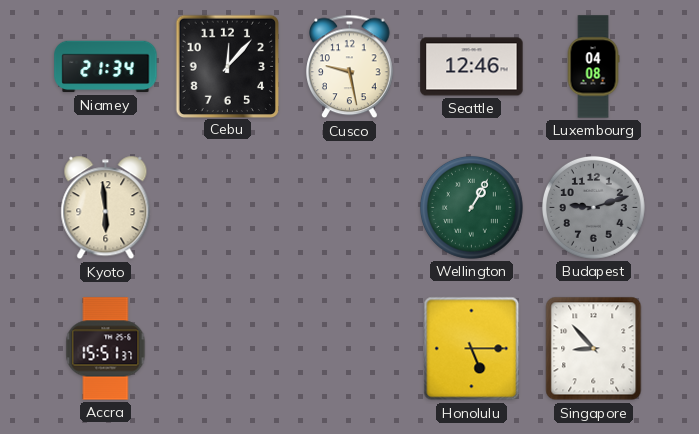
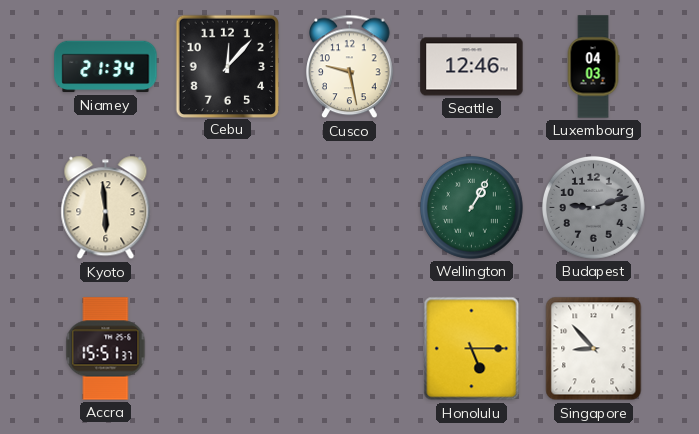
Luxembourg: 04:08 -> 04:03
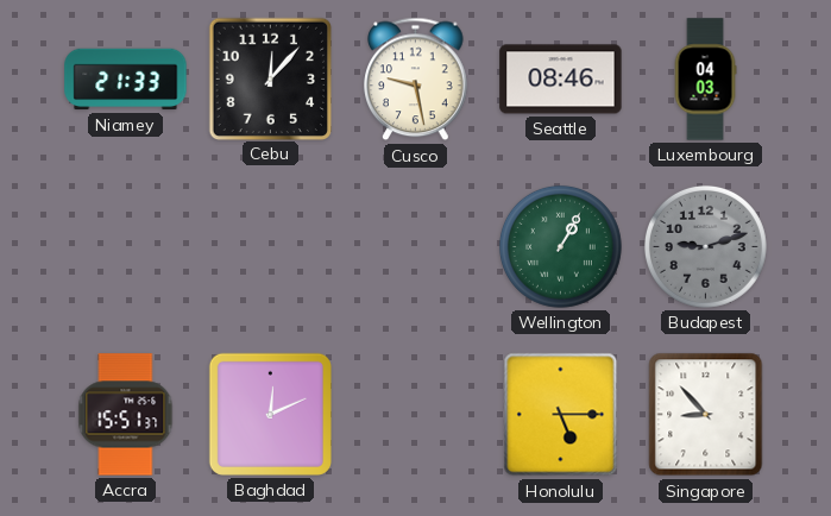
Niamey: 21:34 -> 21:33
Seattle: 12:46 -> 08:46
Kyoto: 5:59 -> none
Baghdad: none -> 12:11
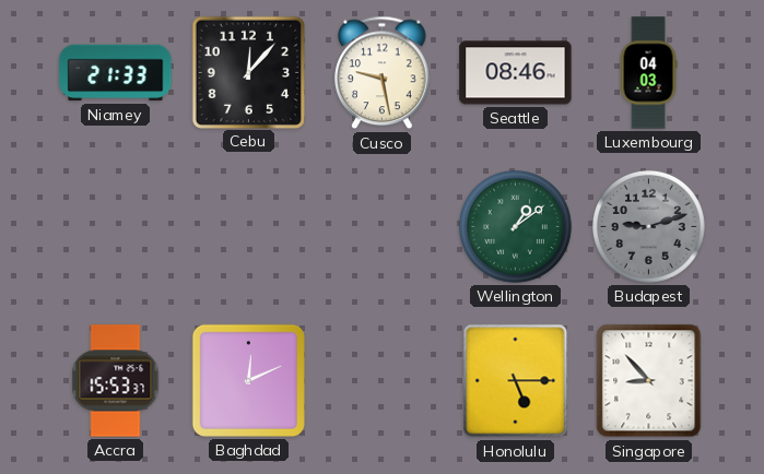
Wellington: 1:05 -> 1:09
Accra: 15:51 -> 15:53
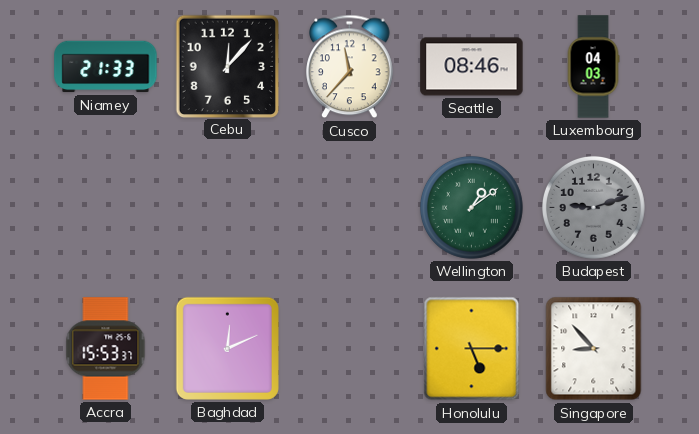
Cusco: 9:28 -> 11:37
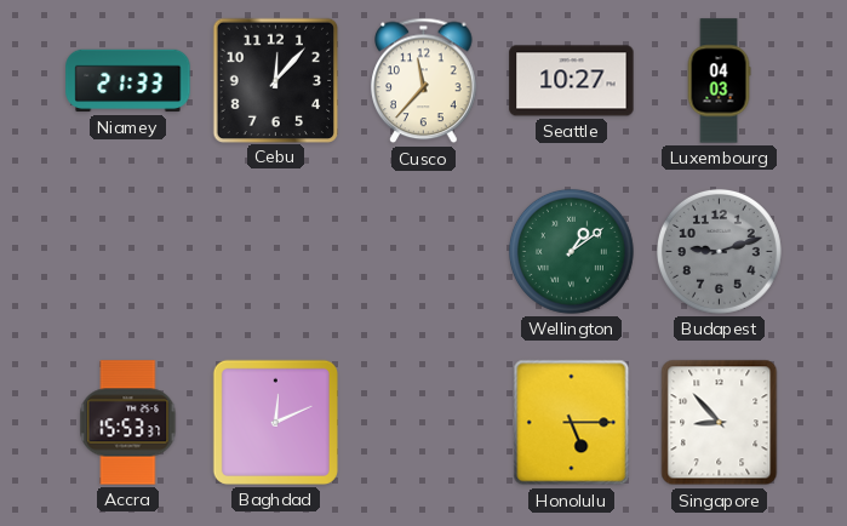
Seattle: 08:46 -> 10:27
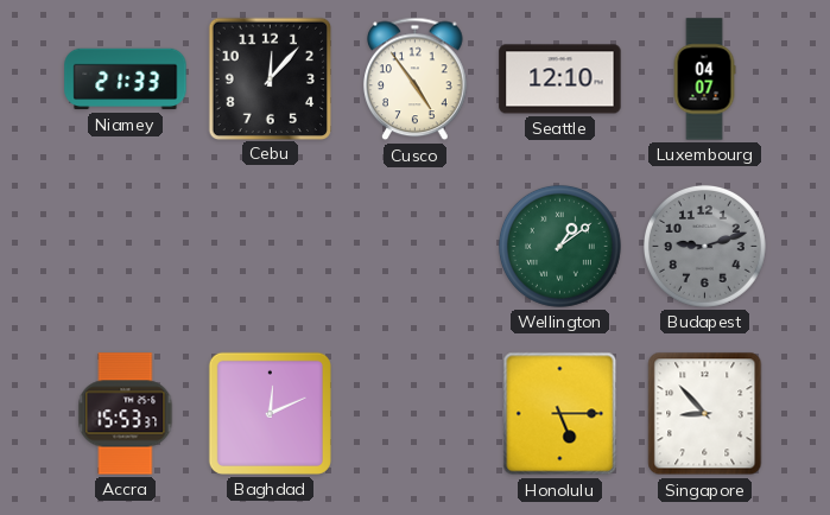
Cusco: 11:37 -> 4:54
Seattle: 10:27 -> 12:10
Luxembourg: 04:03 -> 04:07
